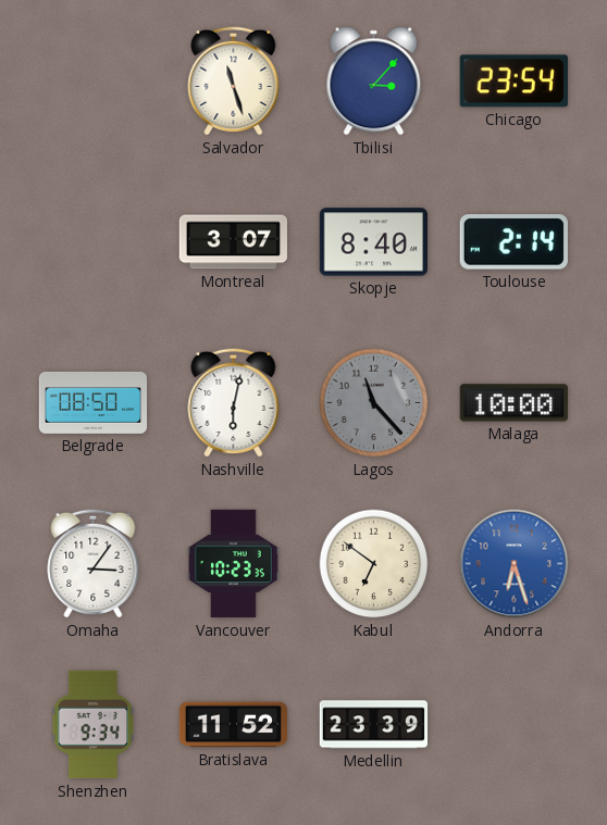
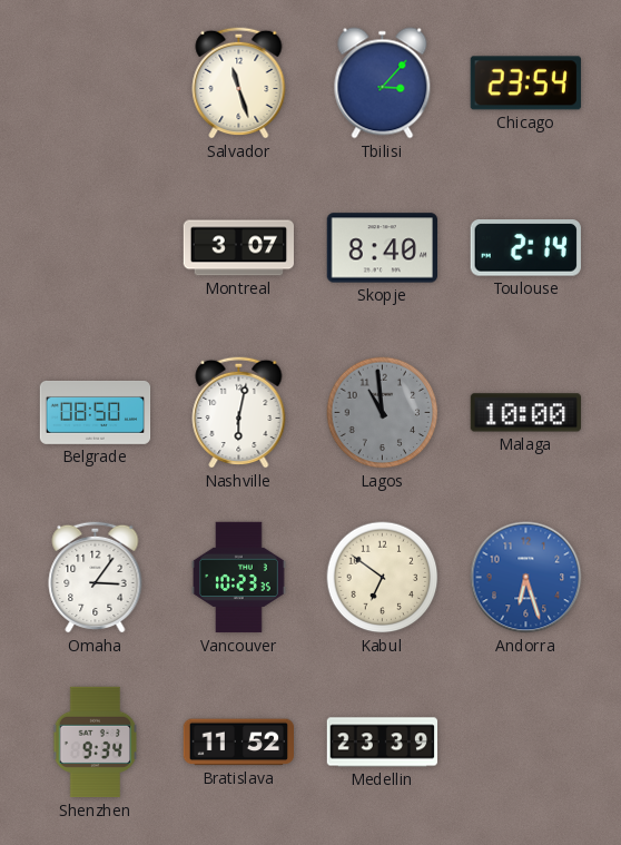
Lagos: 11:23 -> 10:59
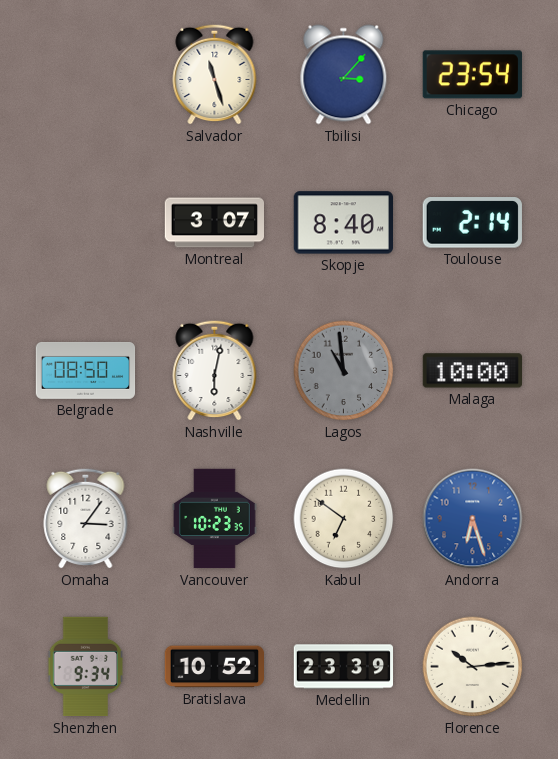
Bratislava: 11:52 -> 10:52
Florence: none -> 10:14
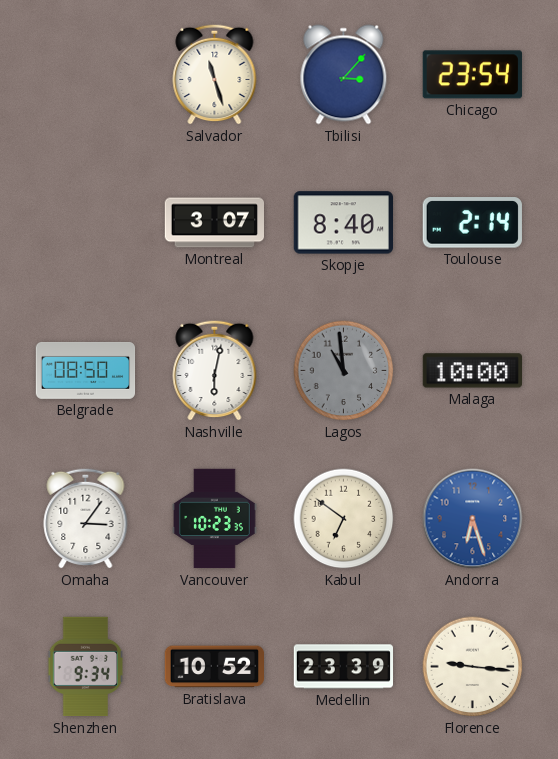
Florence: 10:14 -> 9:16
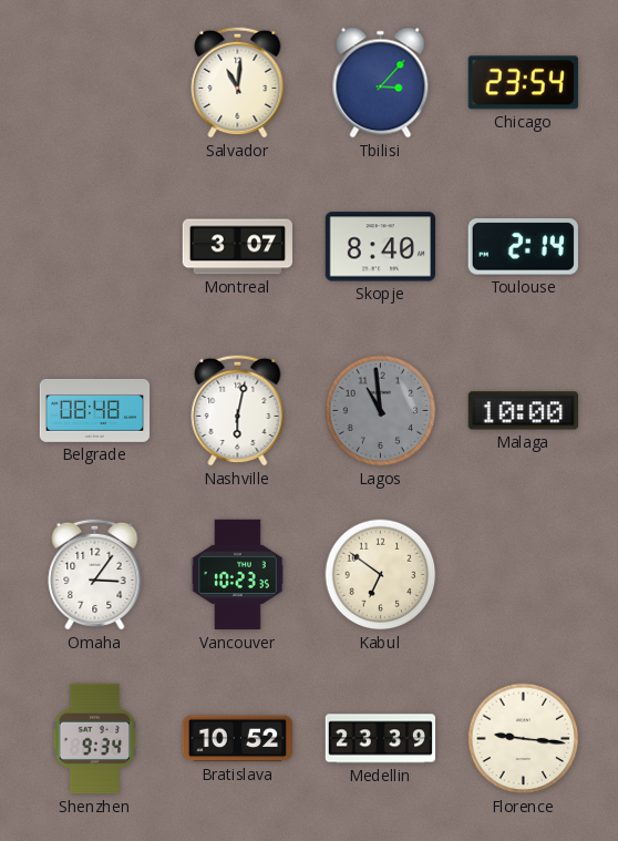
Salvador: 11:27 -> 11:01
Belgrade: 08:50 -> 08:48
Andorra: 6:27 -> none
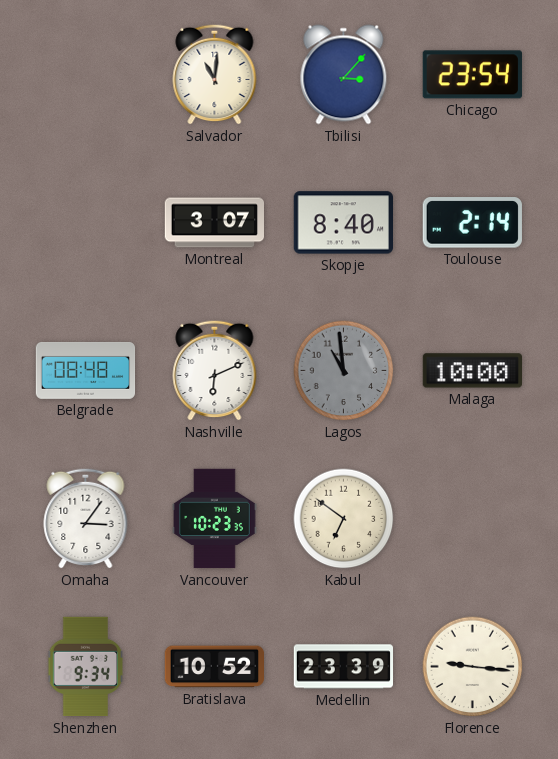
Nashville: 6:02 -> 6:11
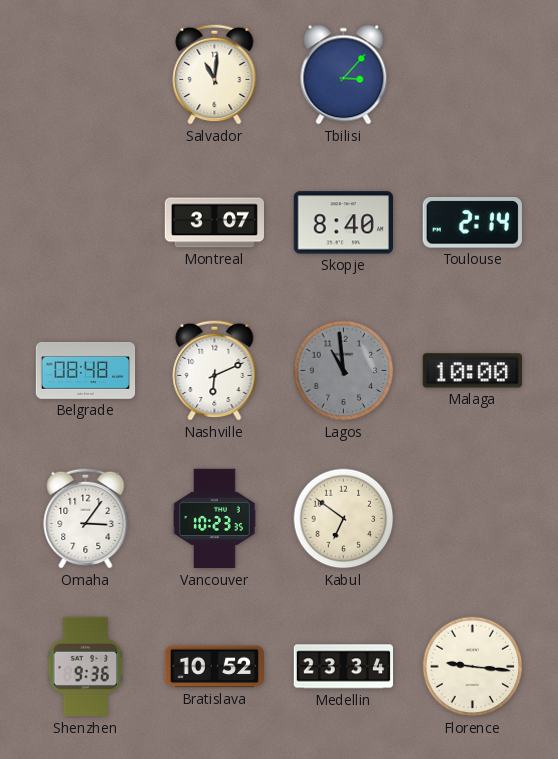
Chicago: 23:54 -> none
Shenzhen: 9:34 -> 9:36
Medellin: 23:39 -> 23:34
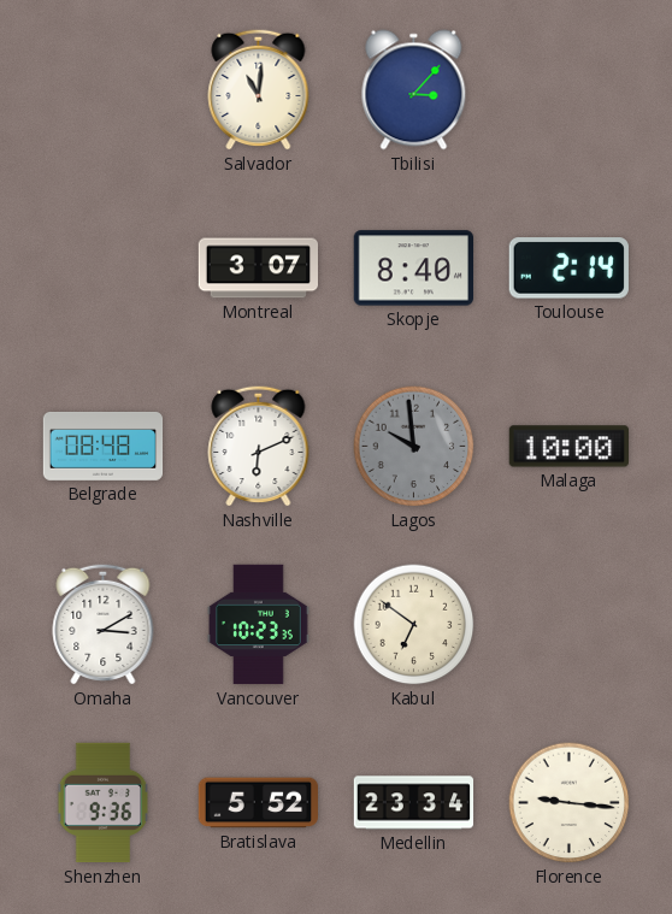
Lagos: 10:59 -> 9:59
Omaha: 3:06 -> 3:10
Bratislava: 10:52 -> 5:52
